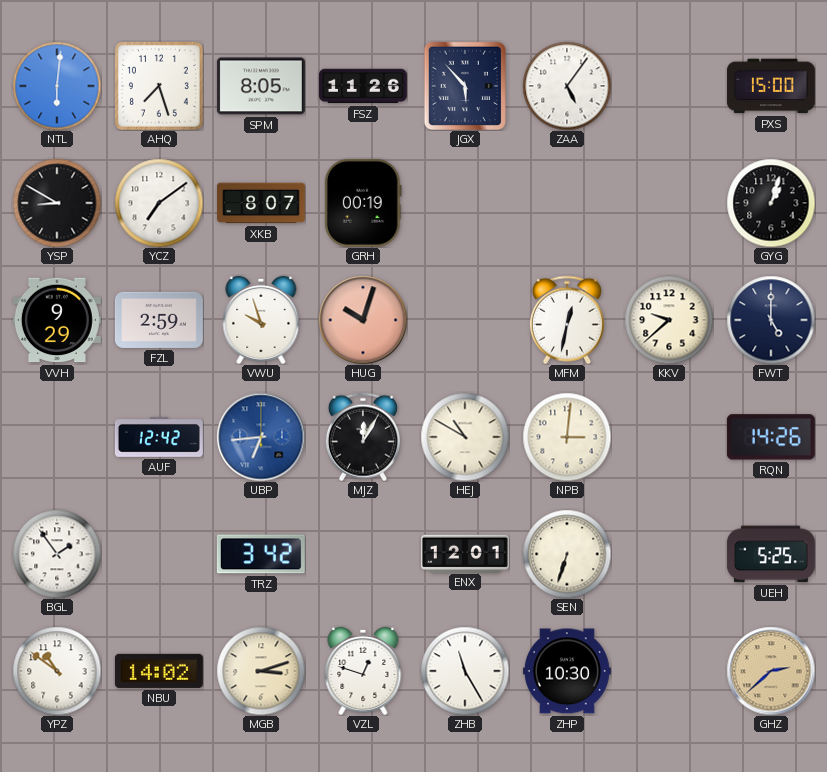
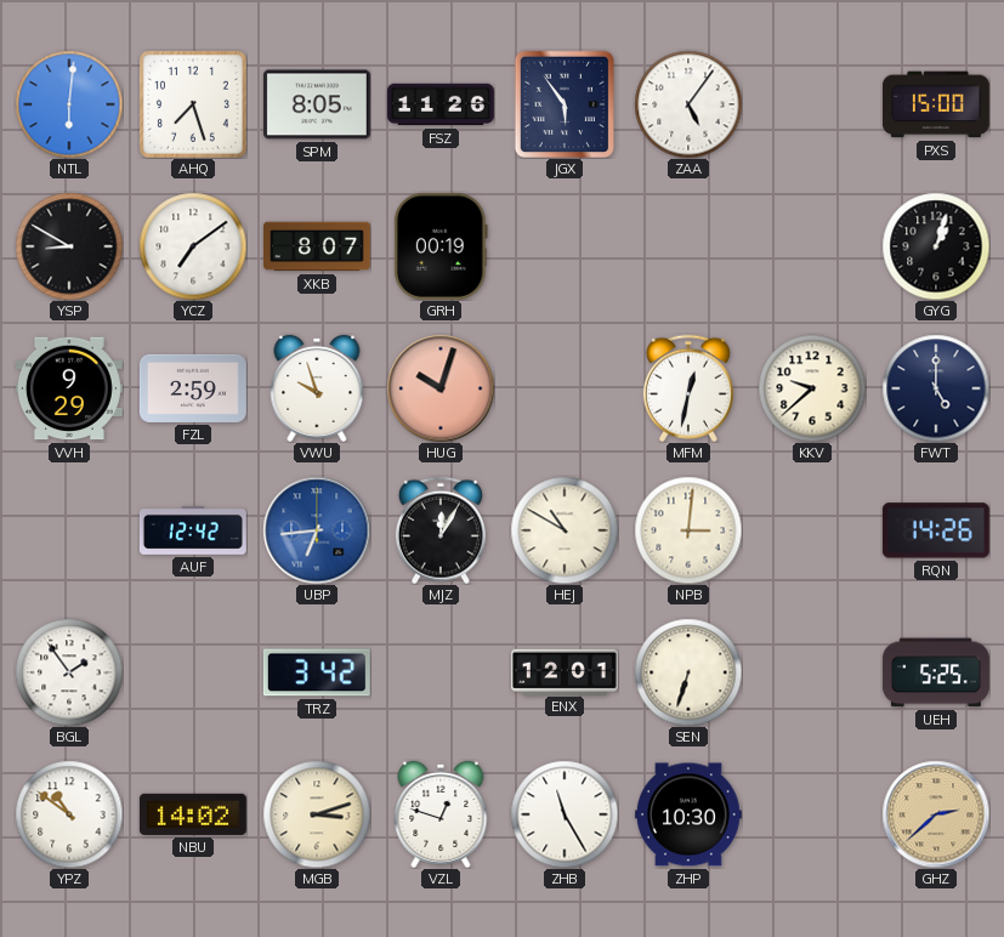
JGX: 5:53 -> 5:54
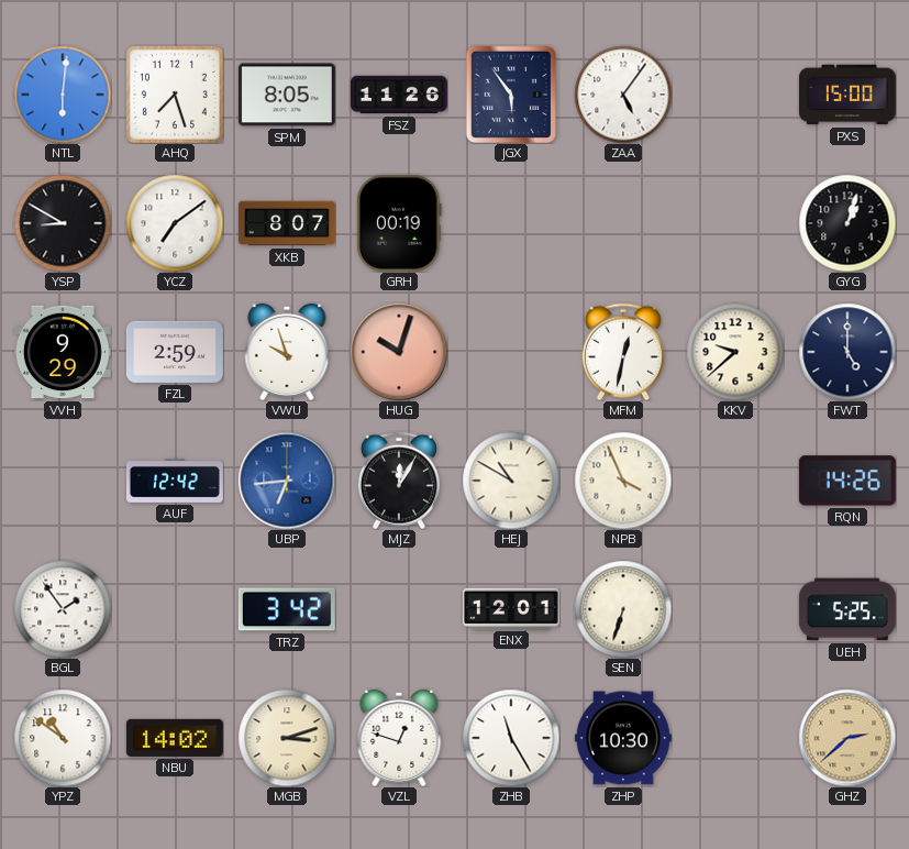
NPB: 3:01 -> 3:56
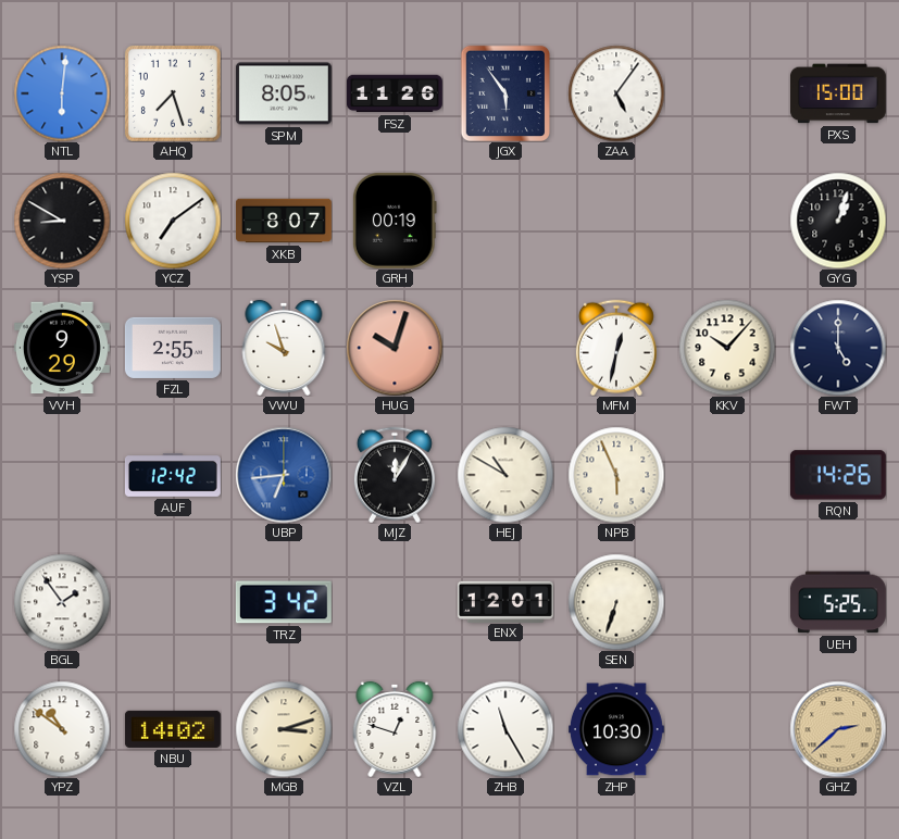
FZL: 2:59 -> 2:55
KKV: 9:38 -> 10:07
NPB: 3:56 -> 5:56
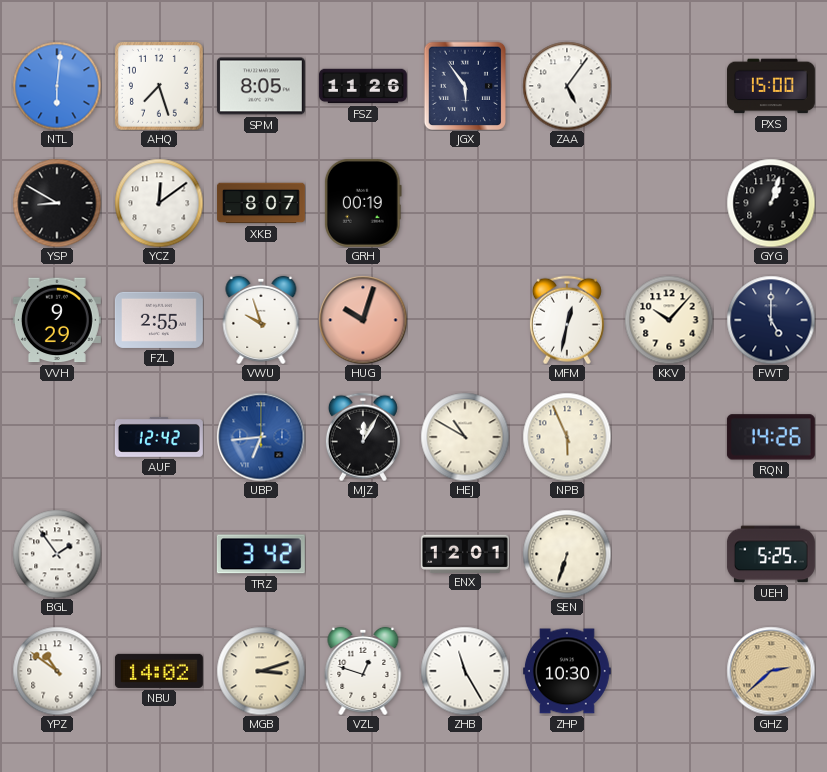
YCZ: 7:09 -> 12:09
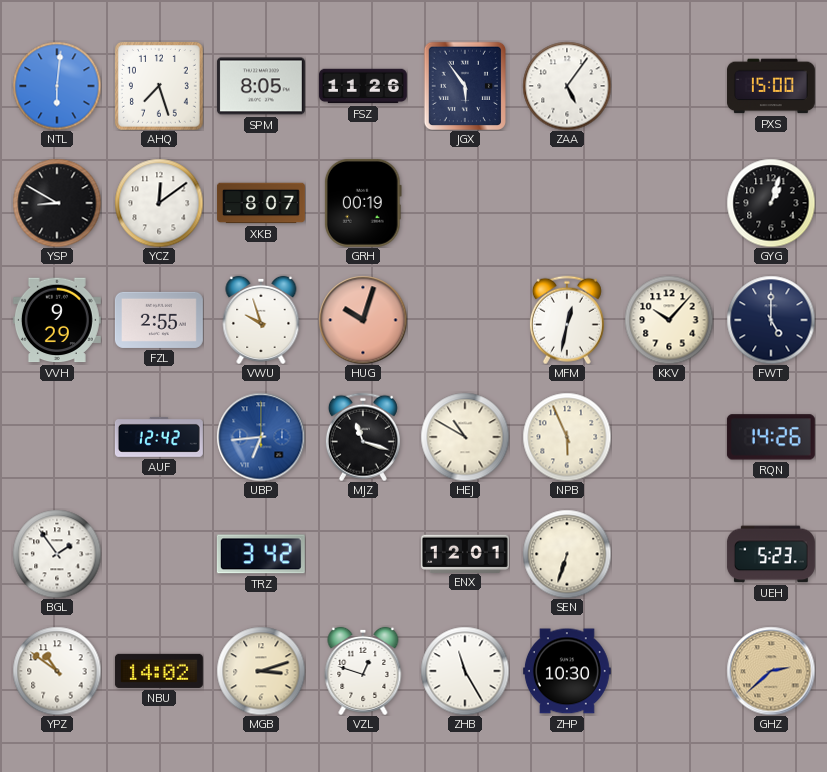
MJZ: 12:05 -> 11:18
UEH: 5:25 -> 5:23
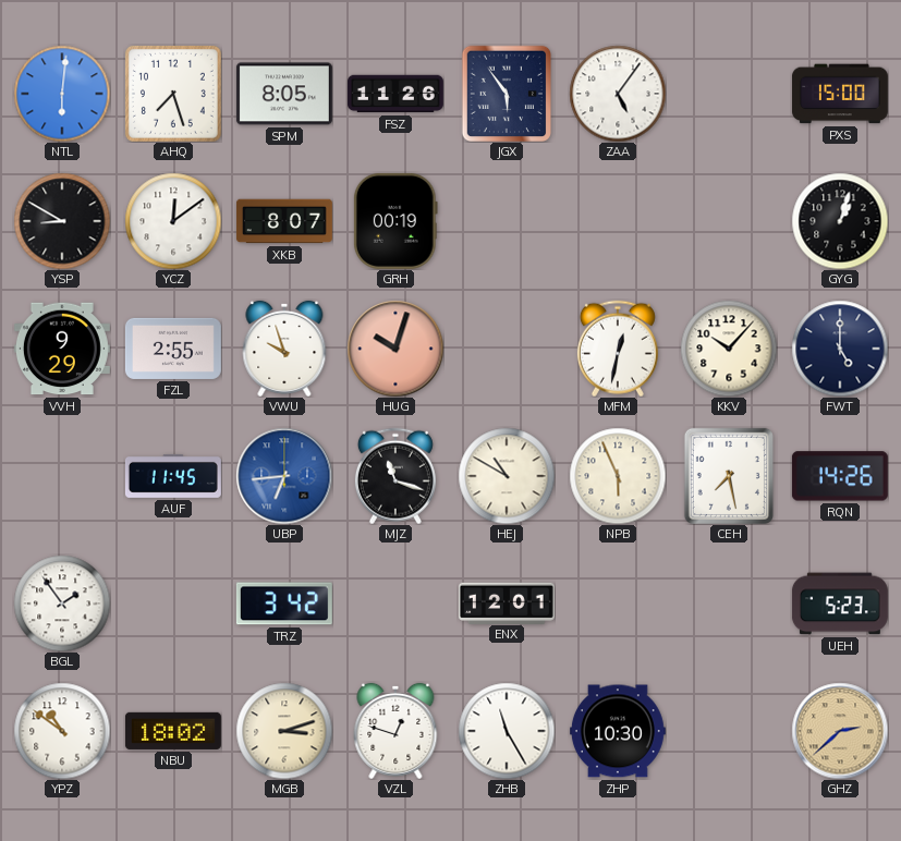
AUF: 12:42 -> 11:45
CEH: none -> 7:28
SEN: 6:33 -> none
NBU: 14:02 -> 18:02
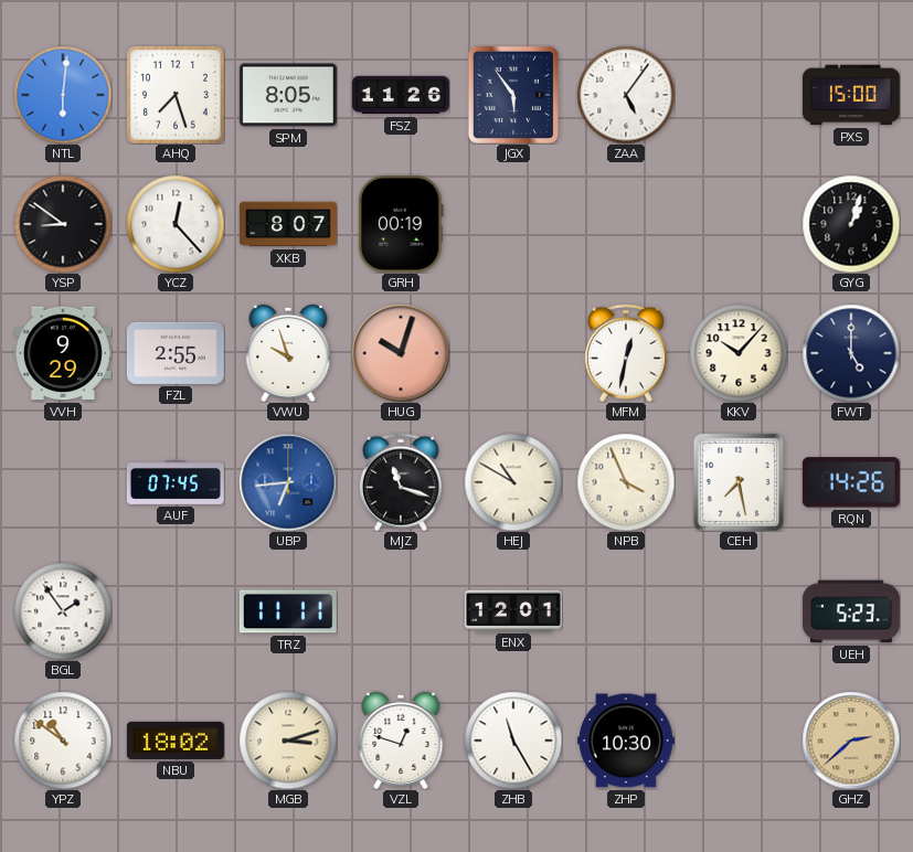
YSP: 8:50 -> 8:51
YCZ: 12:09 -> 12:23
AUF: 11:45 -> 07:45
NPB: 5:56 -> 3:56
TRZ: 3:42 -> 11:11
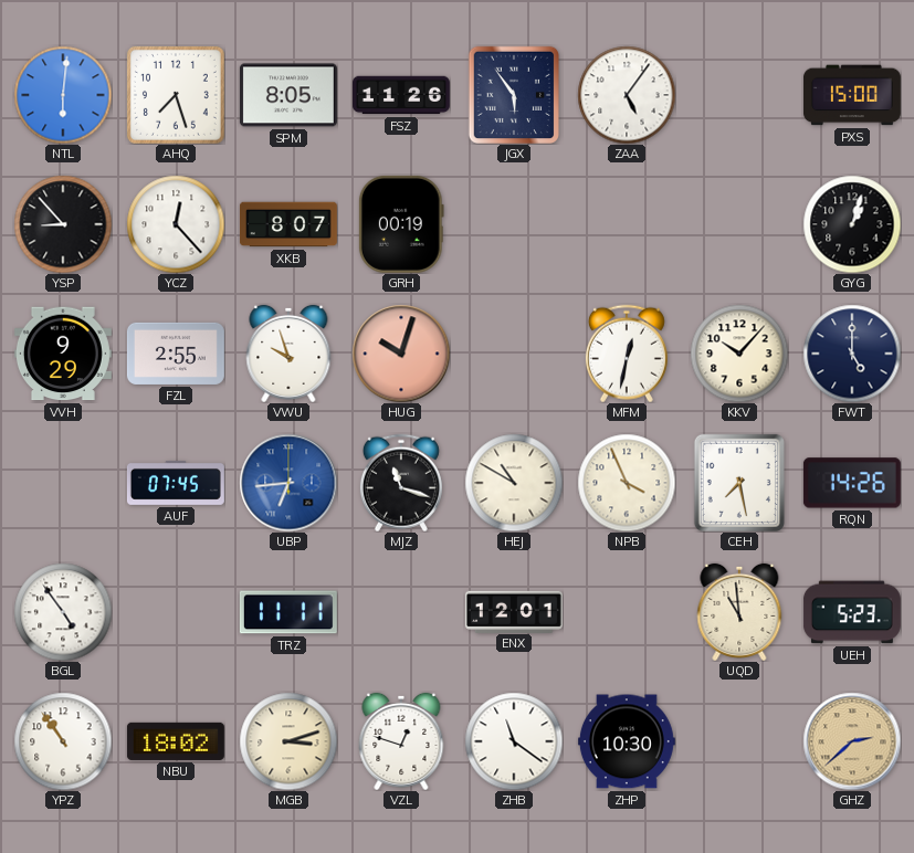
YSP: 8:51 -> 8:53
BGL: 1:54 -> 4:54
UQD: none -> 10:59
YPZ: 10:51 -> 10:54
ZHB: 11:25 -> 11:21
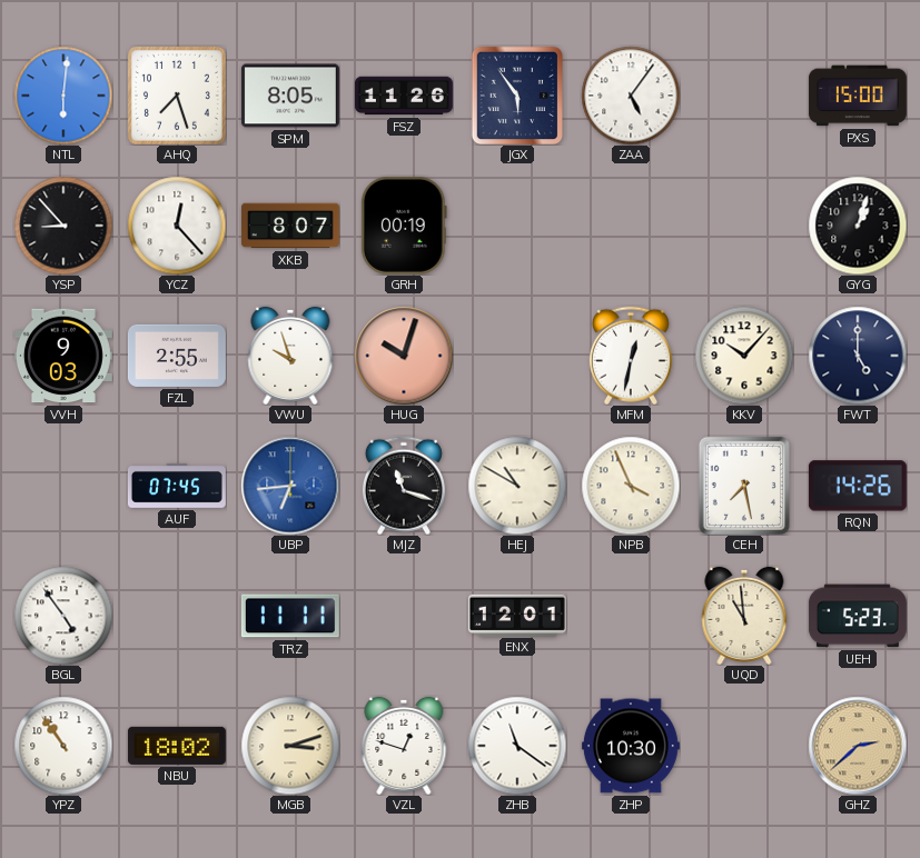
VVH: 9:29 -> 9:03
